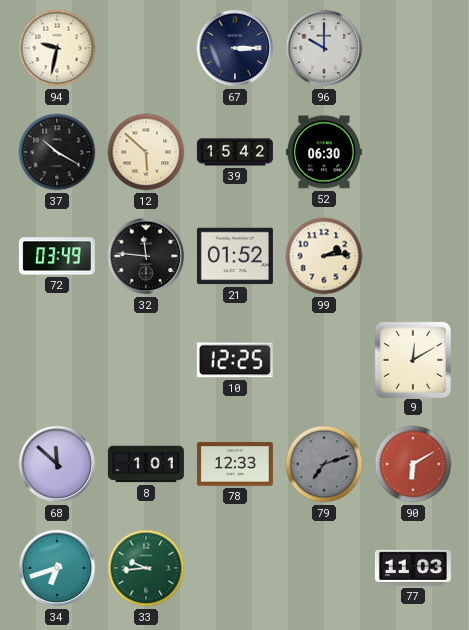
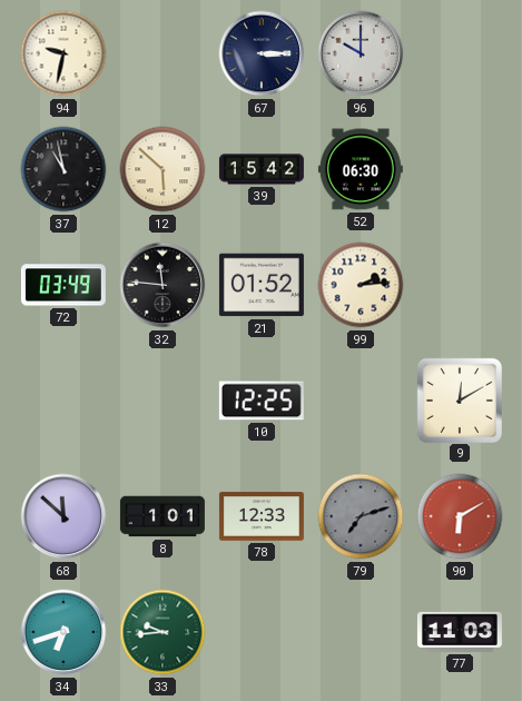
37: 10:20 -> 10:58
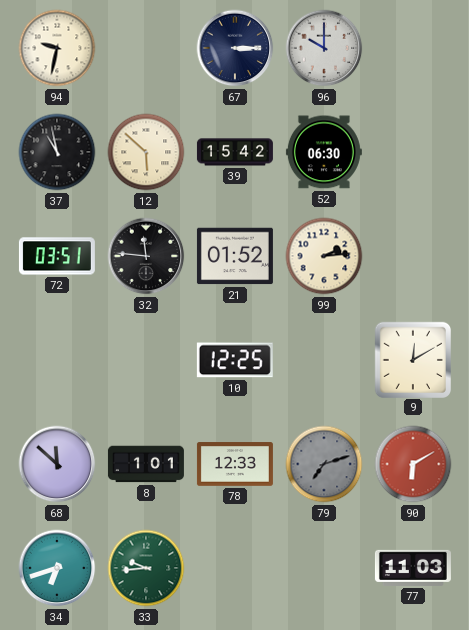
72: 03:49 -> 03:51
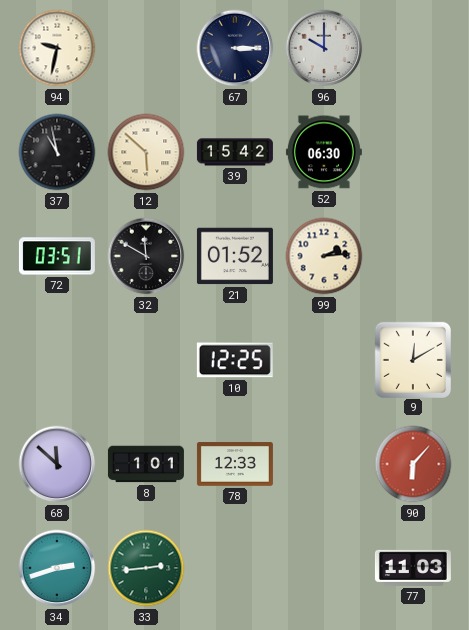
32: 11:46 -> 11:50
79: 7:12 -> none
90: 6:10 -> 6:07
34: 6:42 -> 2:42
33: 9:44 -> 2:44
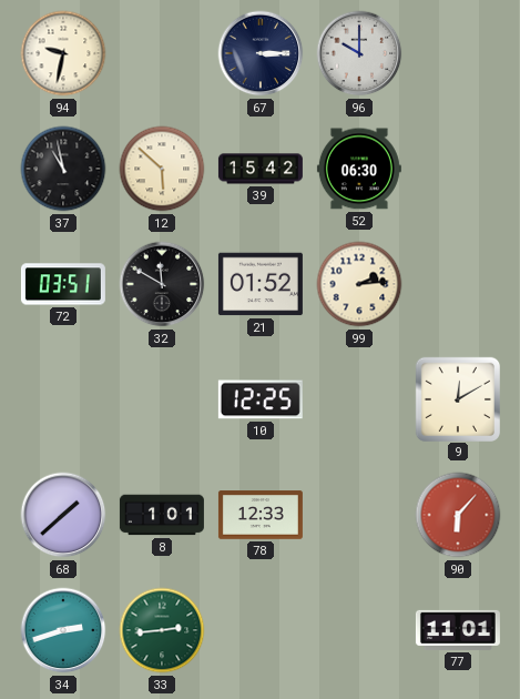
68: 11:52 -> 1:38
77: 11:03 -> 11:01
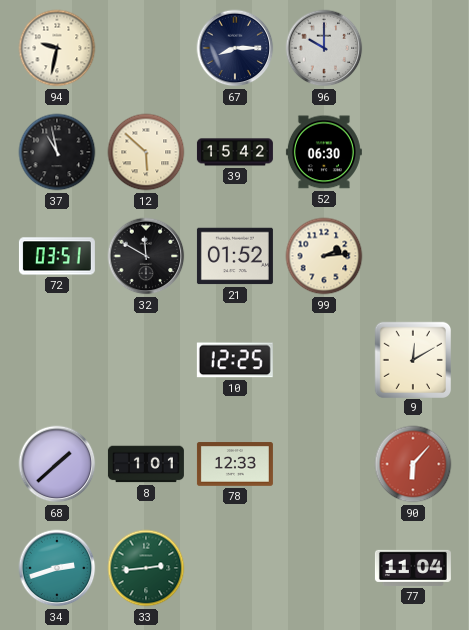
67: 3:15 -> 8:15
77: 11:01 -> 11:04
